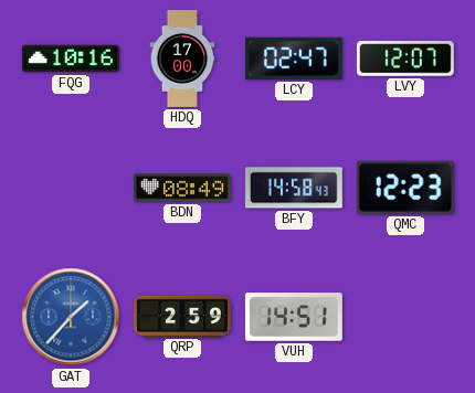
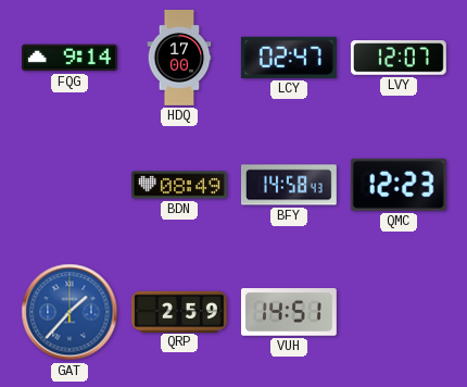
FQG: 10:16 -> 9:14
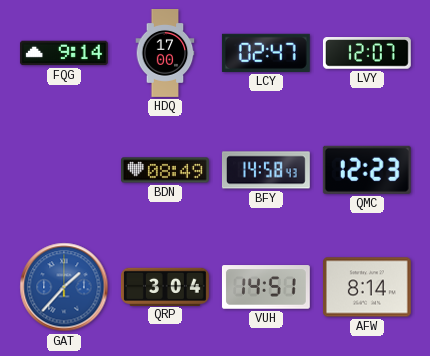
QRP: 2:59 -> 3:04
AFW: none -> 8:14
